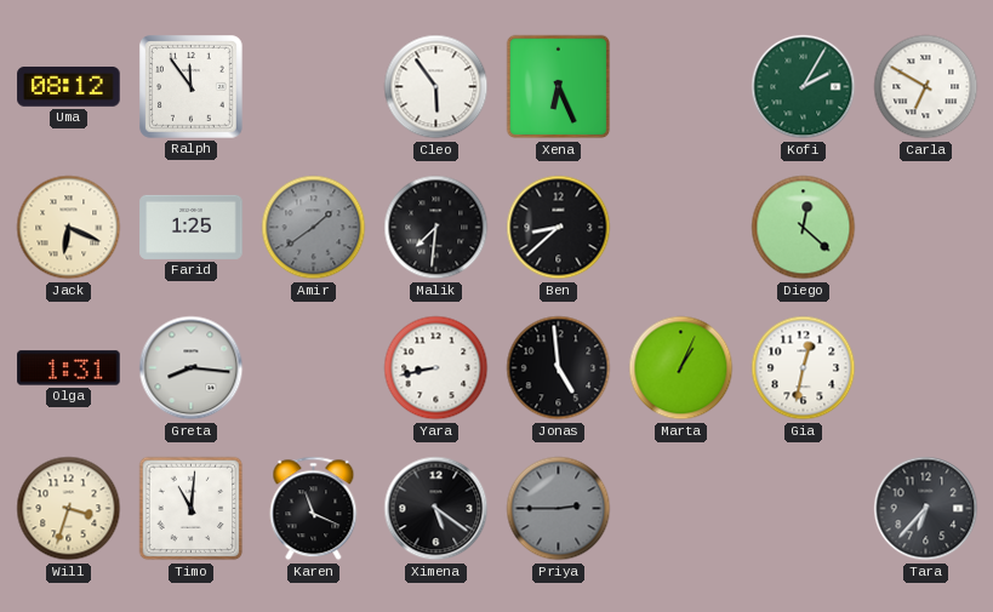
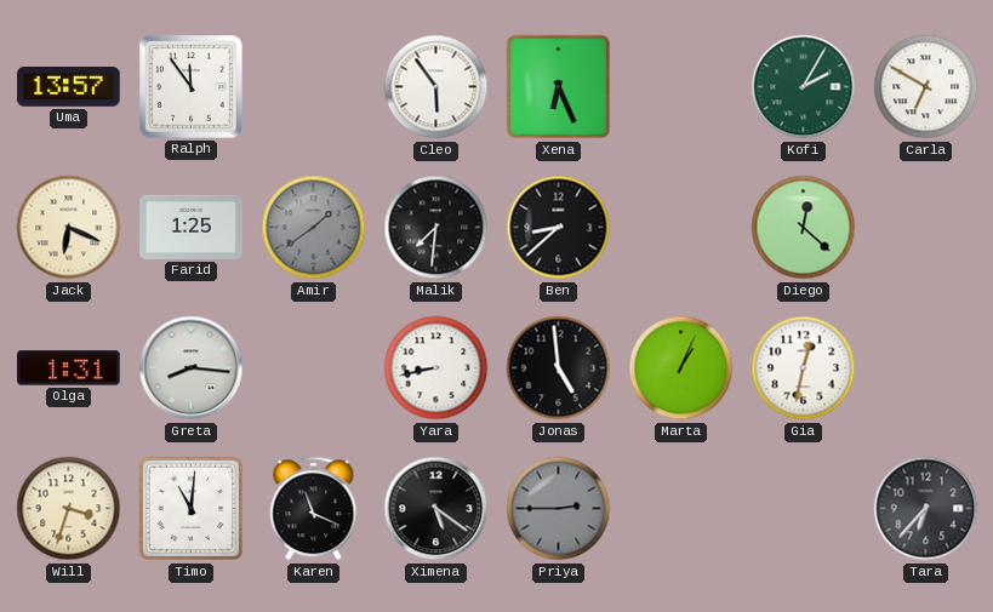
Uma: 08:12 -> 13:57
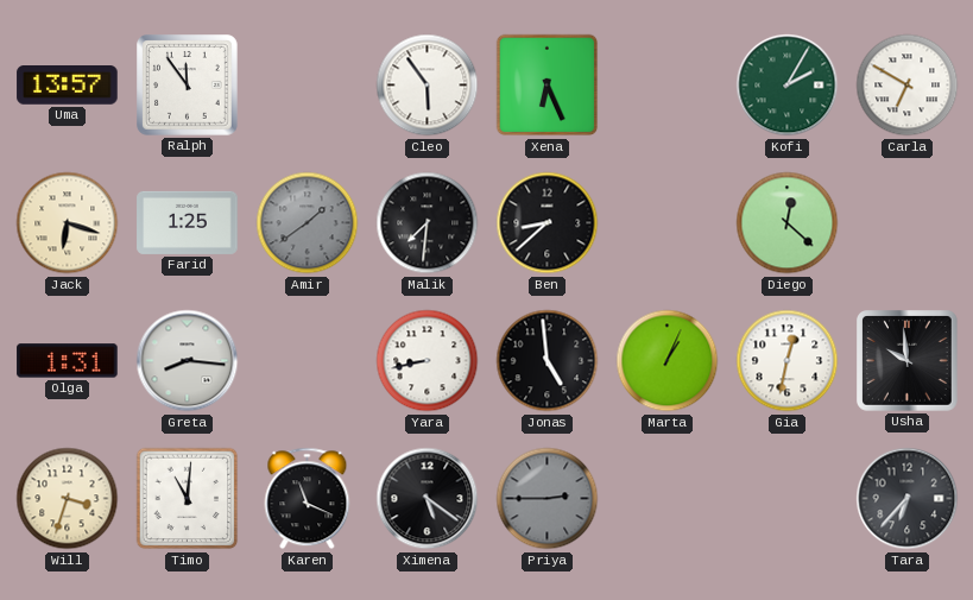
Jack: 6:19 -> 6:18
Usha: none -> 9:59
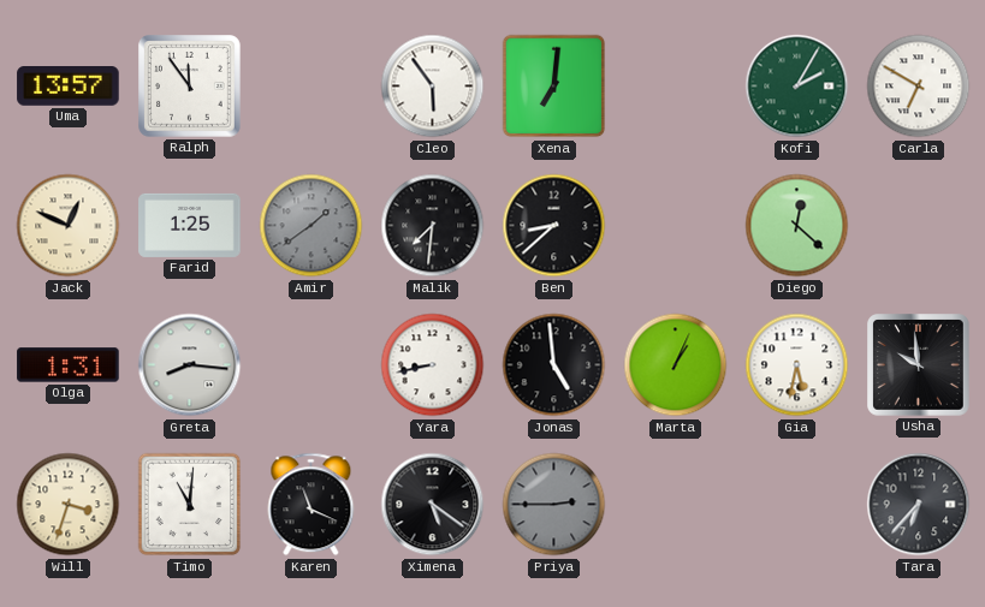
Xena: 6:26 -> 7:01
Jack: 6:18 -> 12:49
Gia: 12:32 -> 5:32
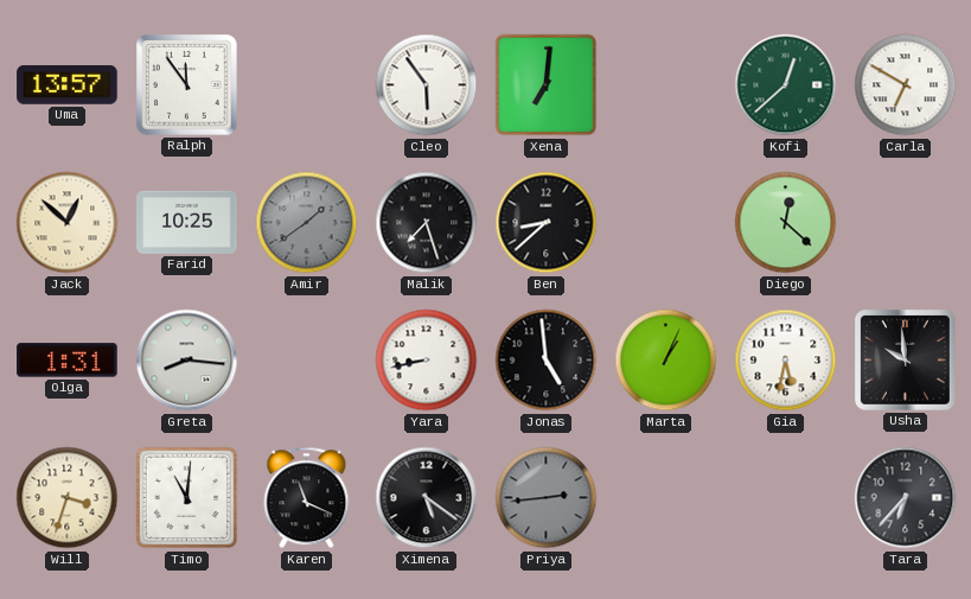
Kofi: 2:05 -> 12:38
Jack: 12:49 -> 12:52
Farid: 1:25 -> 10:25
Malik: 7:31 -> 7:27
Priya: 2:45 -> 2:44
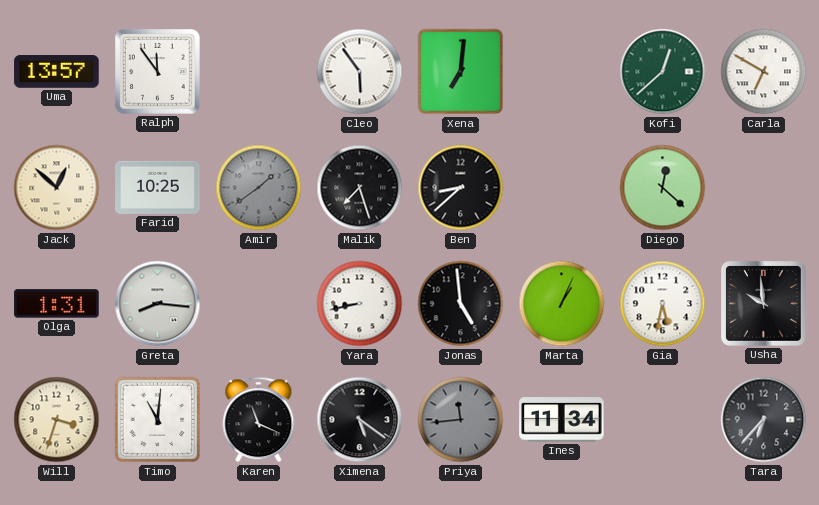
Priya: 2:44 -> 11:44
Ines: none -> 11:34
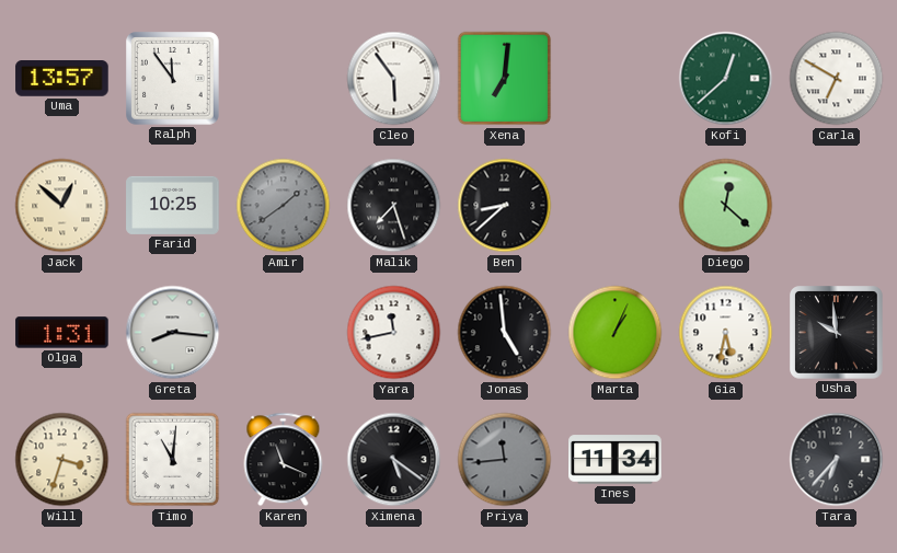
Yara: 8:43 -> 11:43
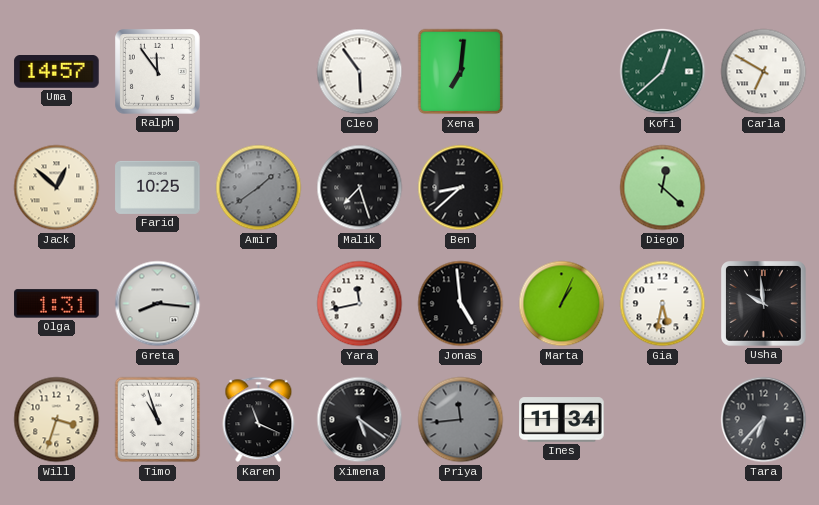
Uma: 13:57 -> 14:57
Timo: 11:01 -> 10:57
